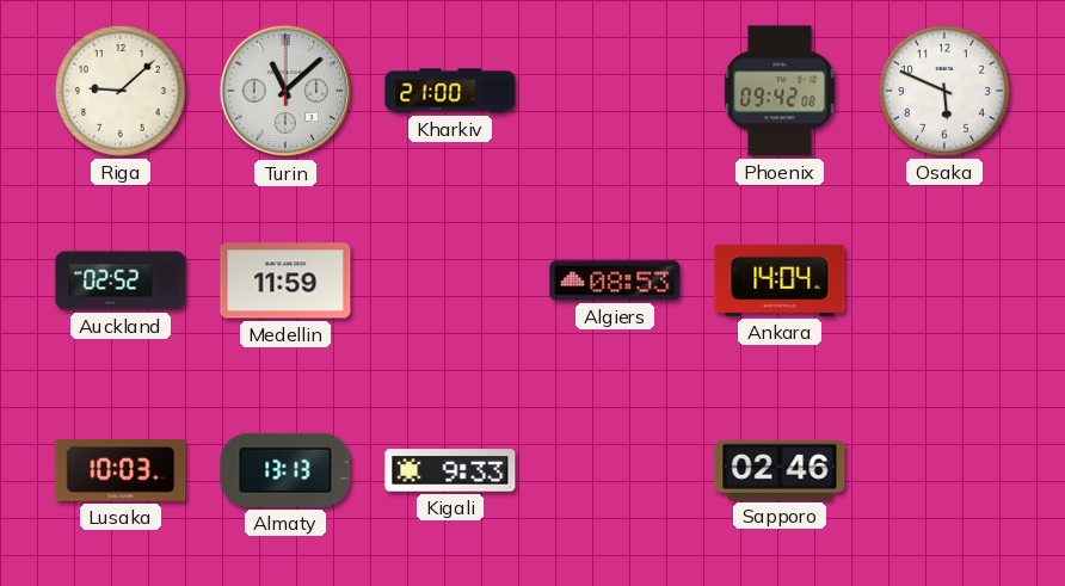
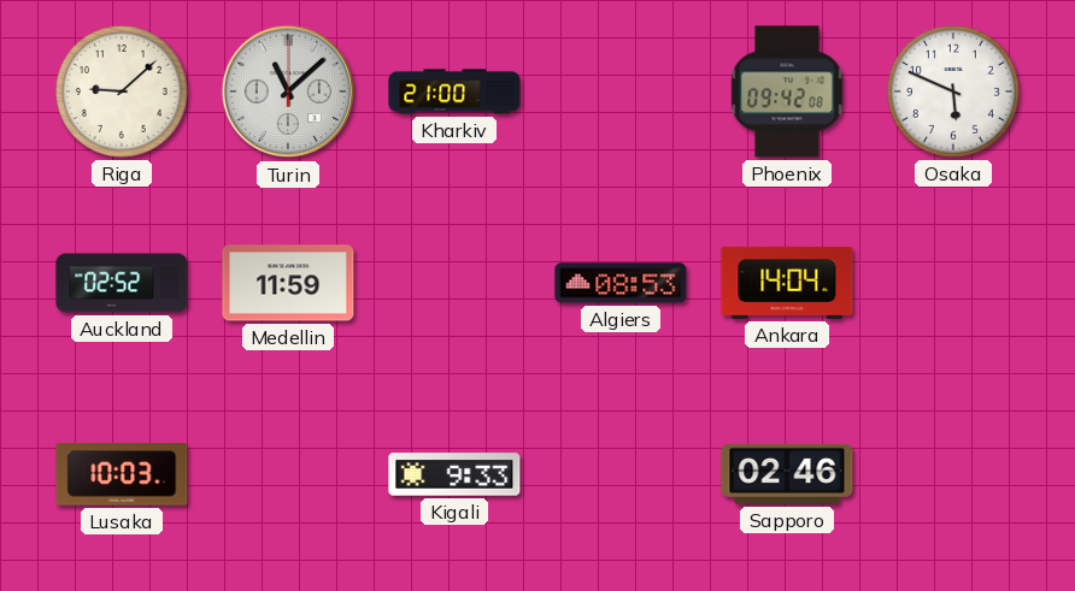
Almaty: 13:13 -> none
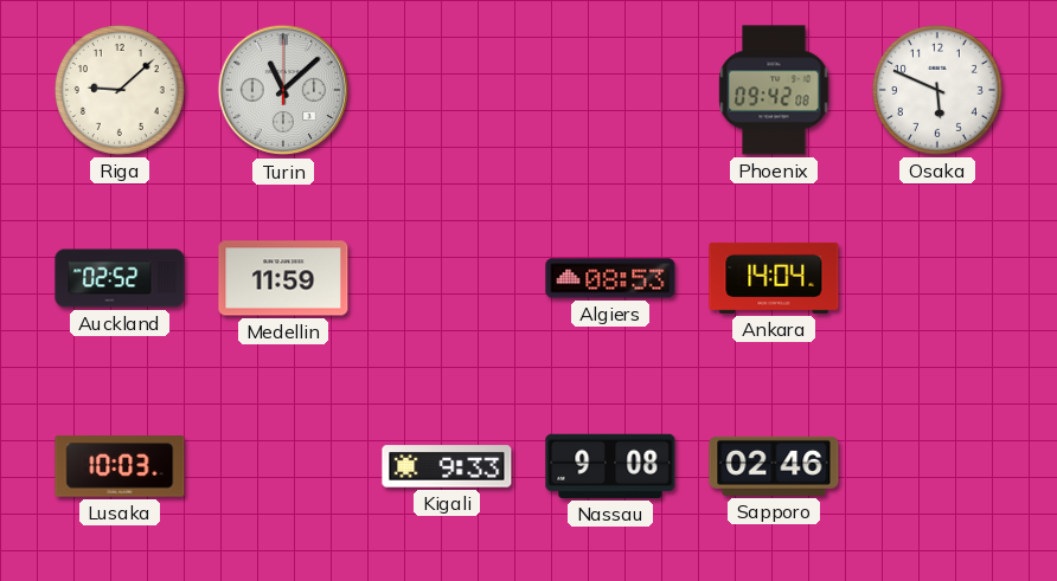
Kharkiv: 21:00 -> none
Nassau: none -> 9:08
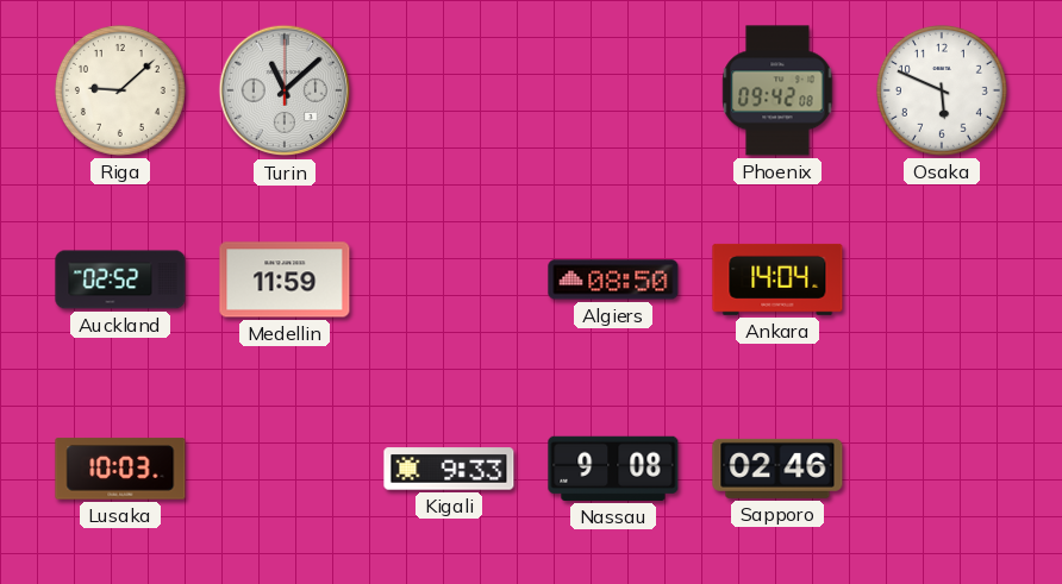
Algiers: 08:53 -> 08:50
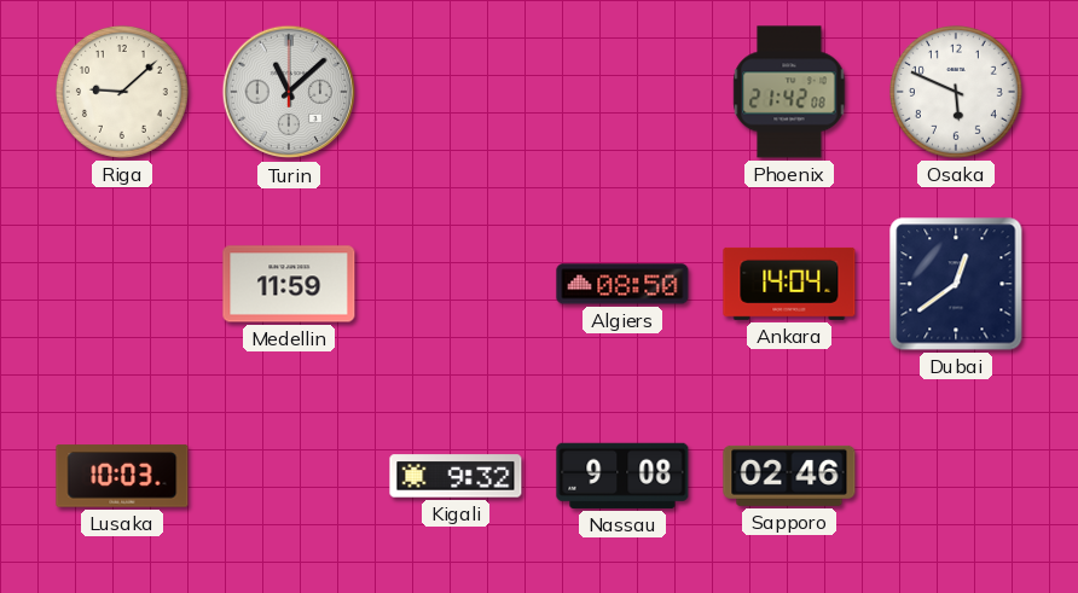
Phoenix: 09:42 -> 21:42
Auckland: 02:52 -> none
Dubai: none -> 12:39
Kigali: 9:33 -> 9:32
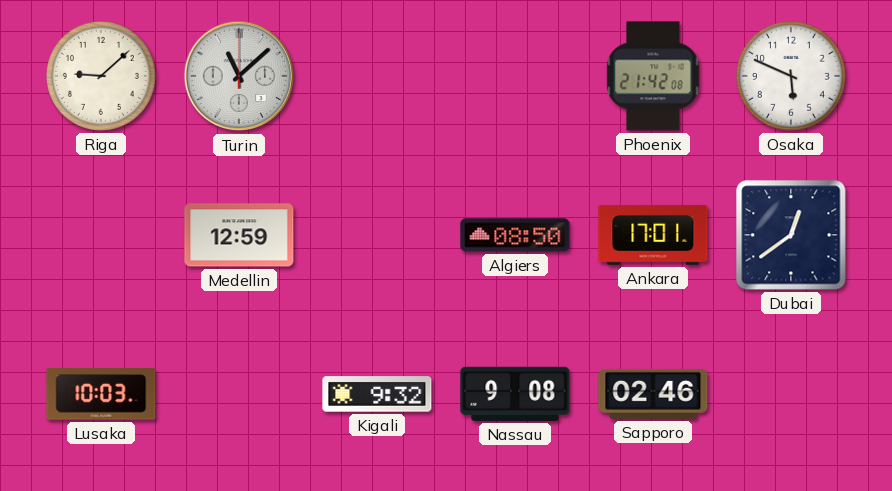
Medellin: 11:59 -> 12:59
Ankara: 14:04 -> 17:01
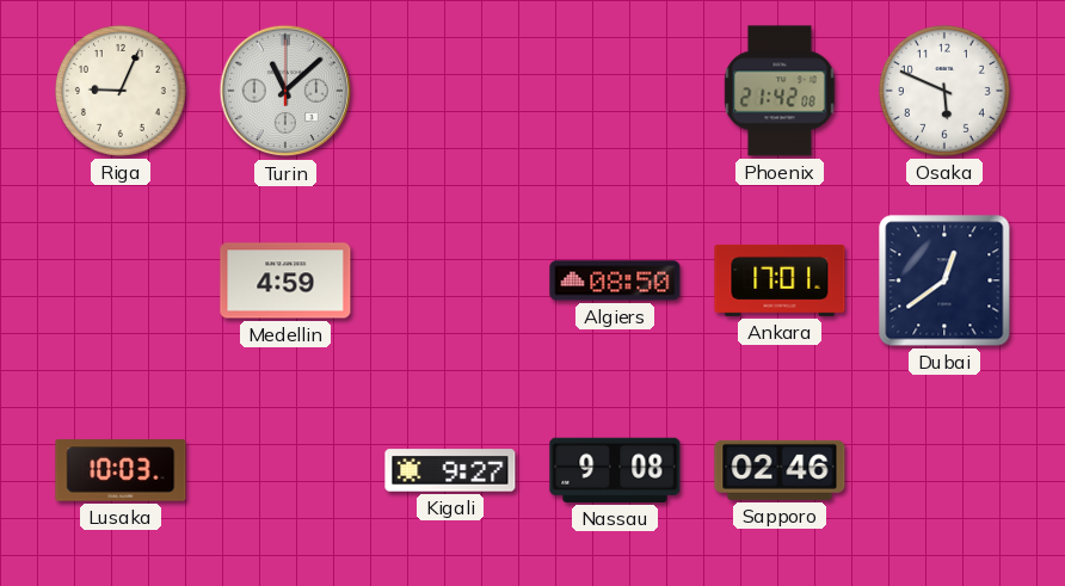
Riga: 9:08 -> 9:04
Medellin: 12:59 -> 4:59
Kigali: 9:32 -> 9:27
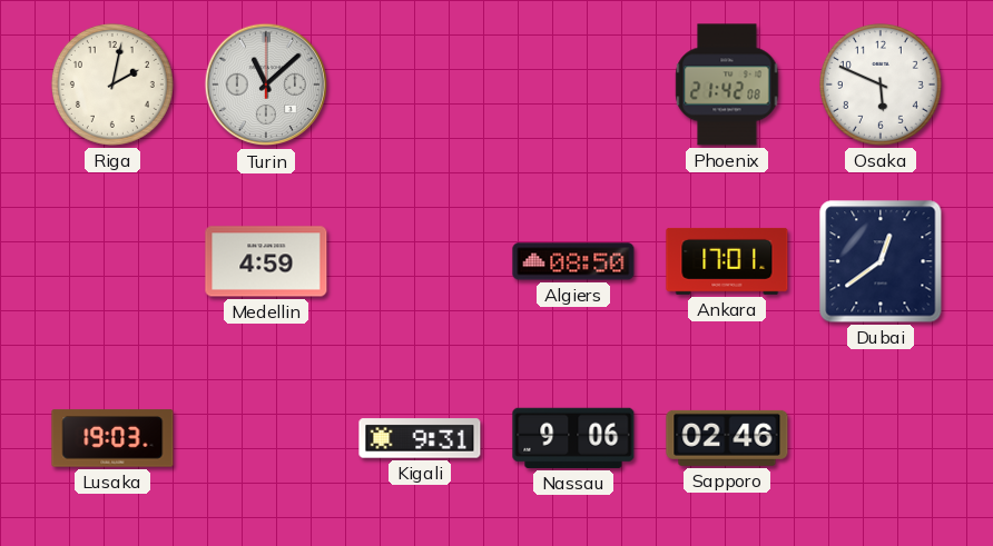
Riga: 9:04 -> 2:02
Lusaka: 10:03 -> 19:03
Kigali: 9:27 -> 9:31
Nassau: 9:08 -> 9:06
